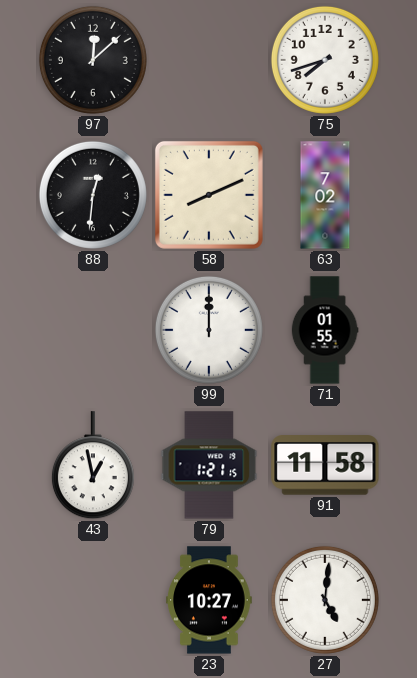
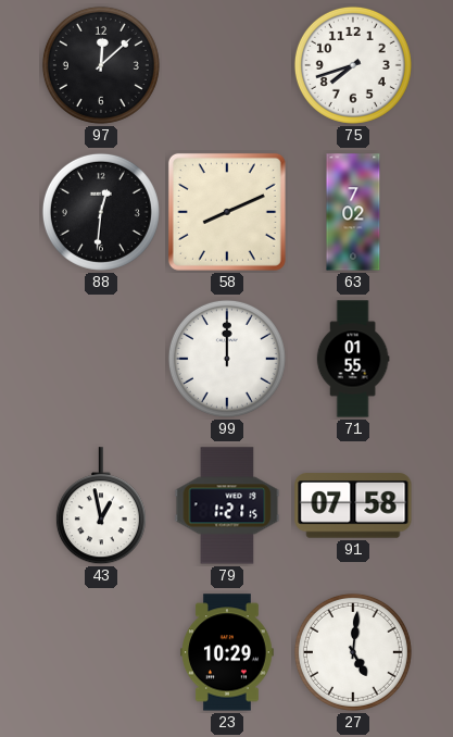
91: 11:58 -> 07:58
23: 10:27 -> 10:29
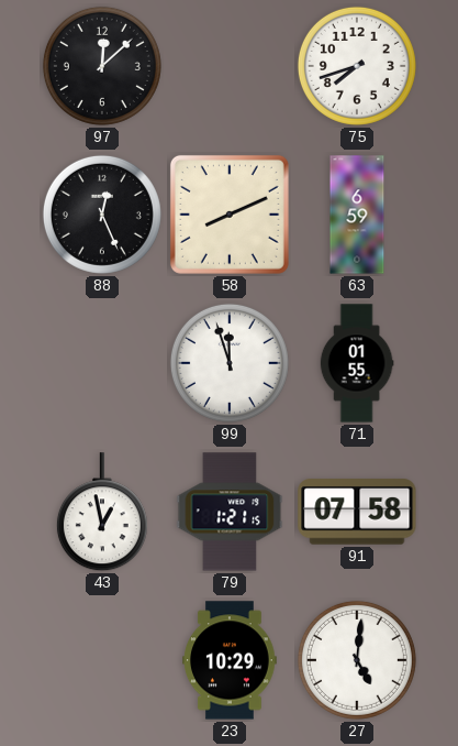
88: 12:31 -> 12:26
63: 7:02 -> 6:59
99: 12:00 -> 11:57
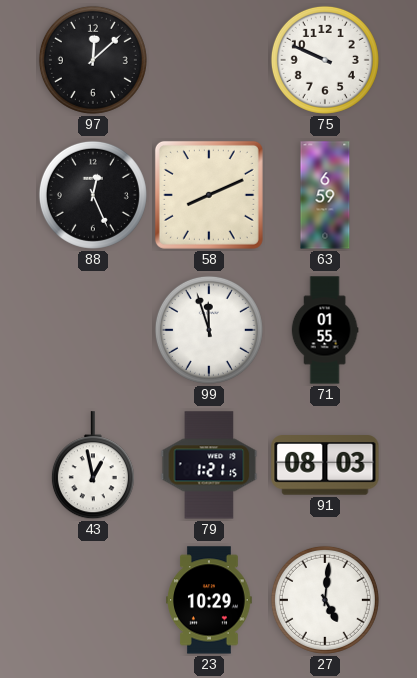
75: 7:42 -> 9:49
91: 07:58 -> 08:03
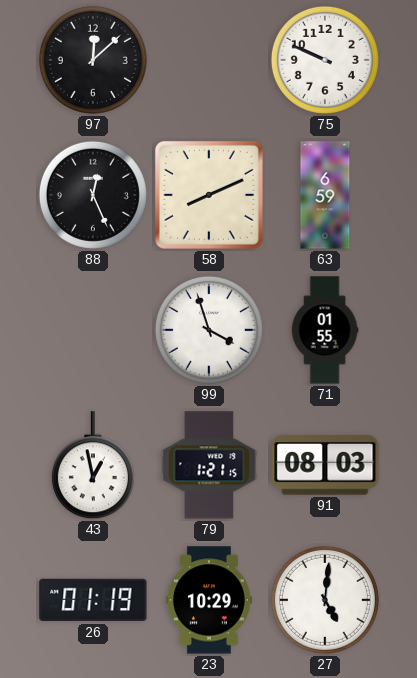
99: 11:57 -> 3:57
26: none -> 01:19
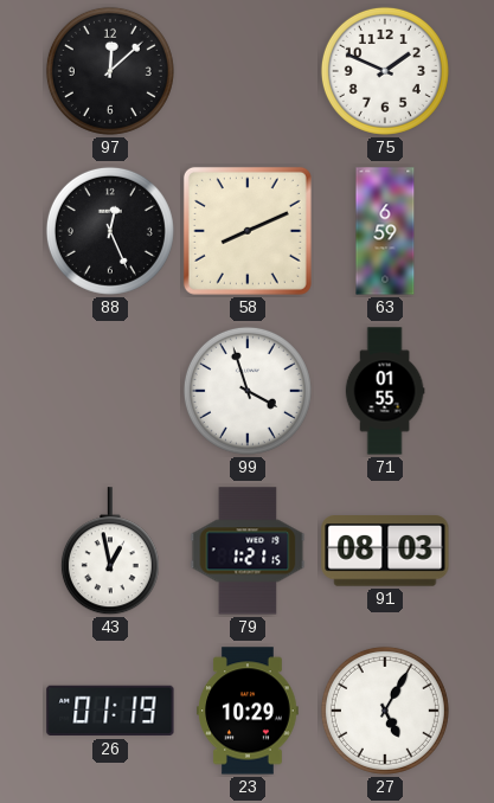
75: 9:49 -> 1:49
27: 5:01 -> 5:05
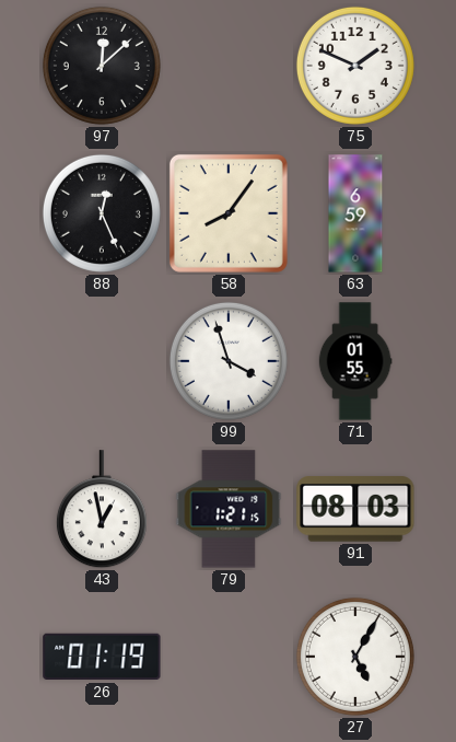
58: 8:11 -> 8:06
23: 10:29 -> none
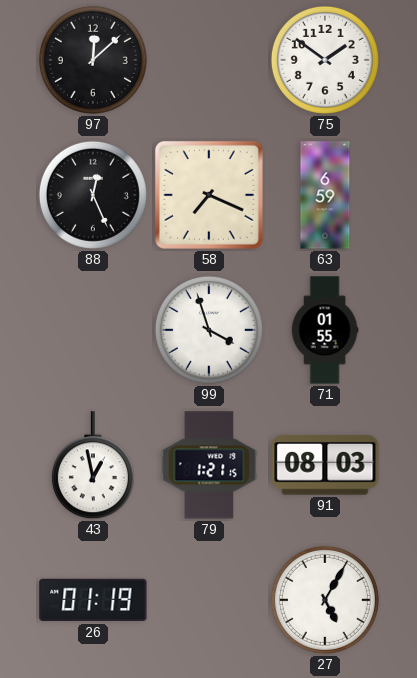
75: 1:49 -> 1:51
58: 8:06 -> 7:19
